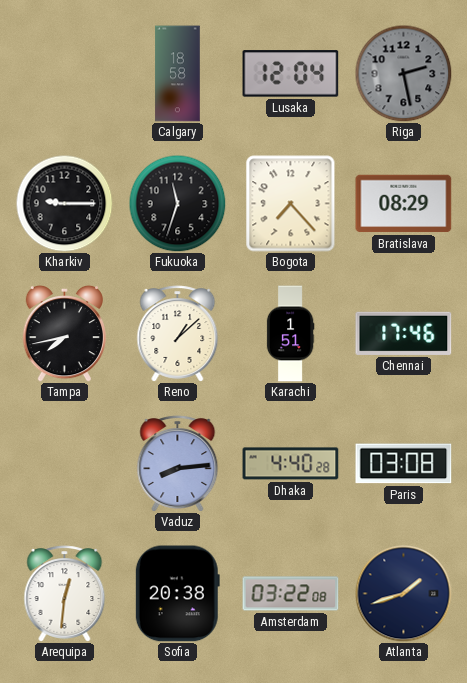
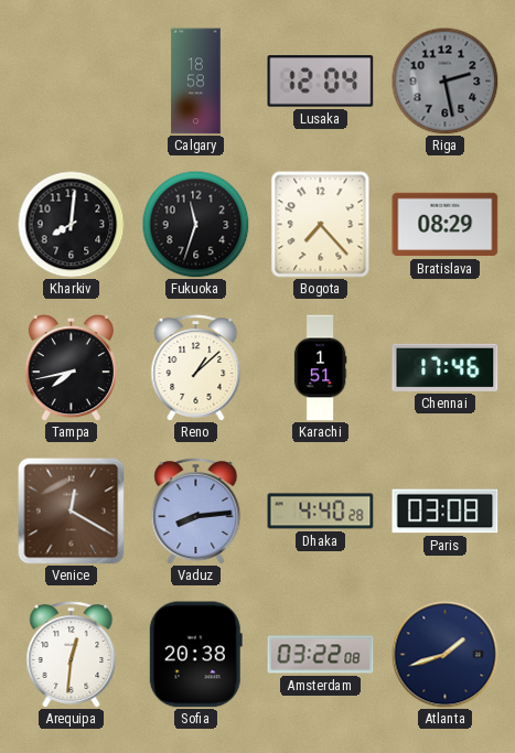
Kharkiv: 9:15 -> 8:01
Venice: none -> 12:20
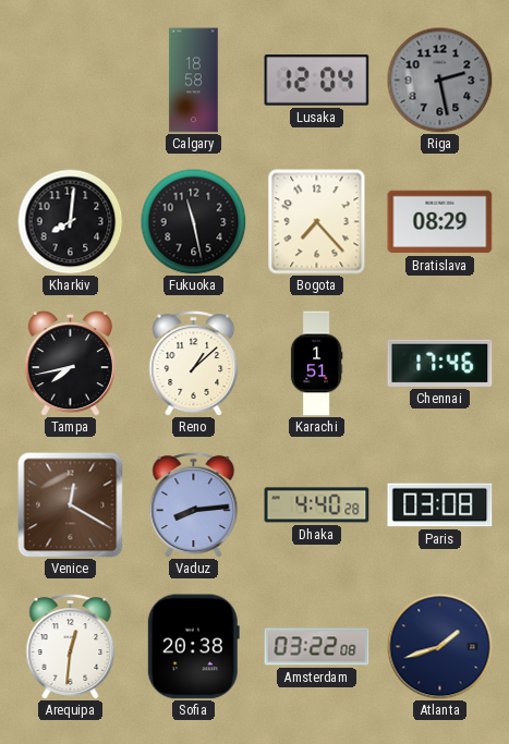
Fukuoka: 11:33 -> 11:28
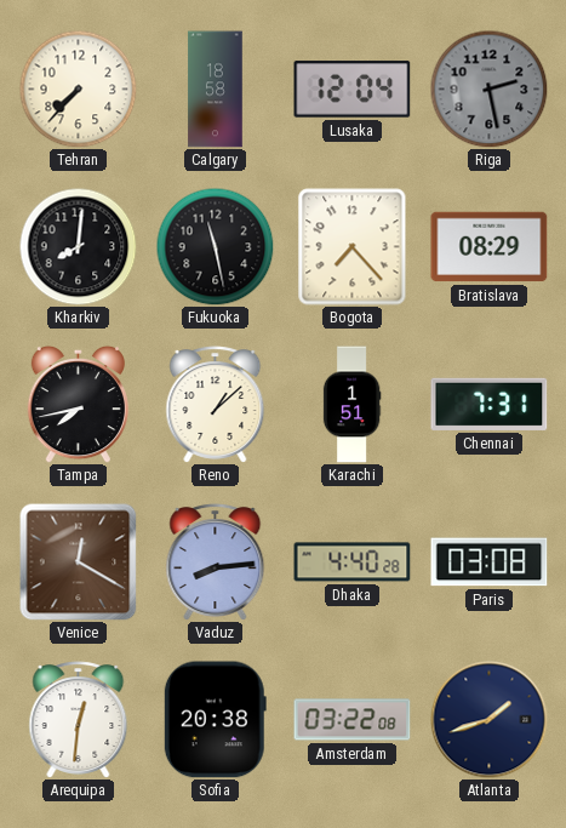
Tehran: none -> 7:37
Chennai: 17:46 -> 7:31
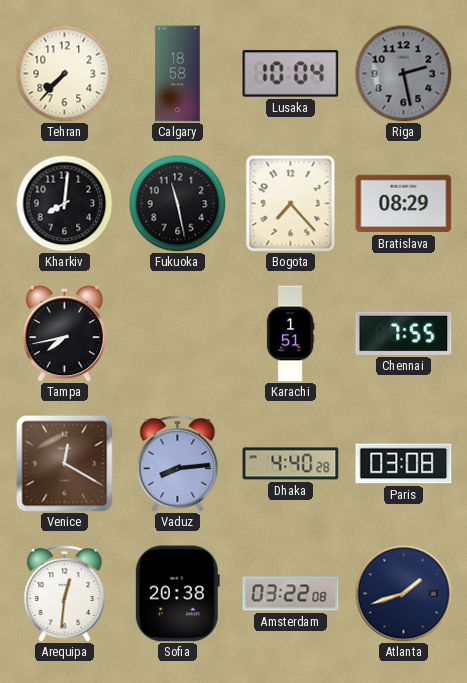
Lusaka: 12:04 -> 10:04
Reno: 1:08 -> none
Chennai: 7:31 -> 7:55
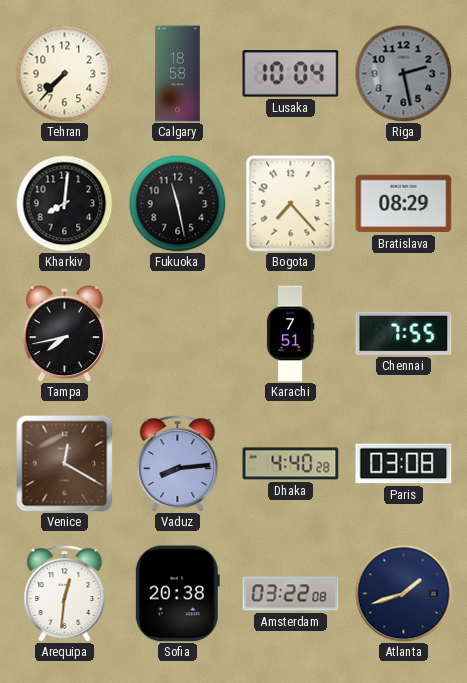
Karachi: 1:51 -> 7:51
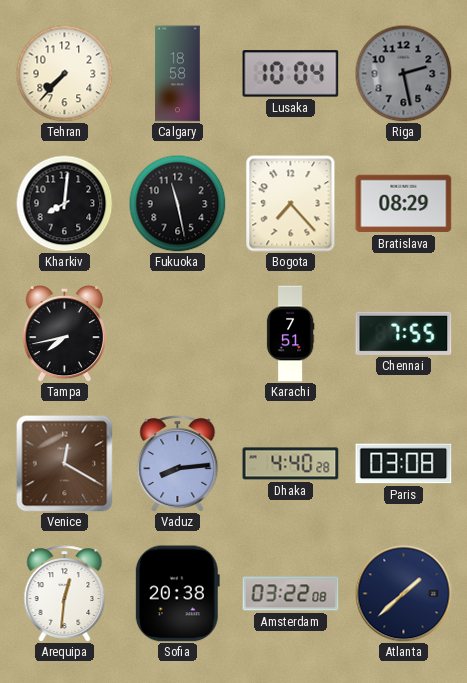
Atlanta: 1:42 -> 1:38
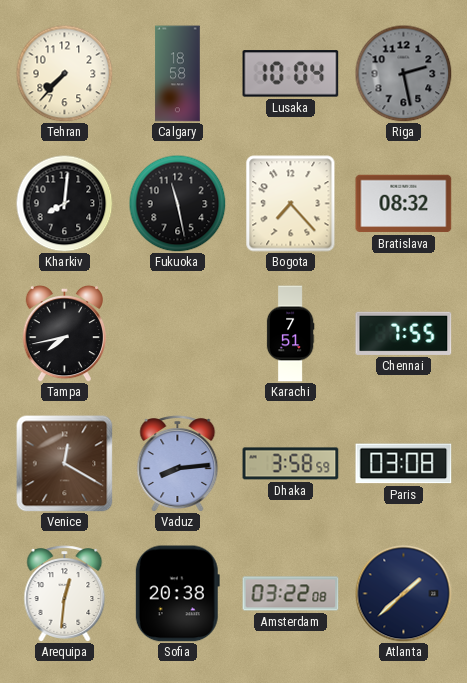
Bratislava: 08:29 -> 08:32
Dhaka: 4:40 -> 3:58
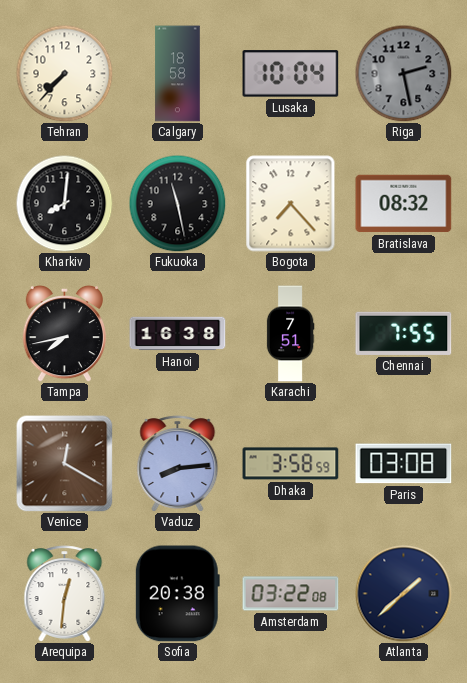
Hanoi: none -> 16:38
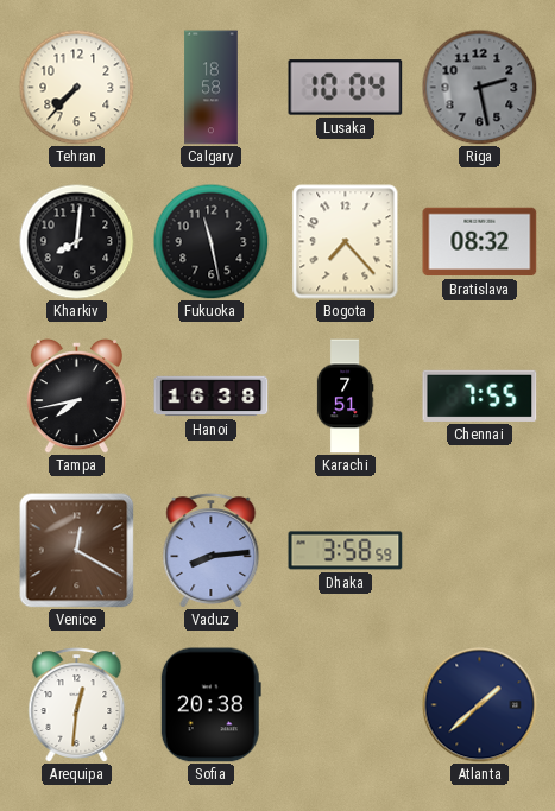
Paris: 03:08 -> none
Amsterdam: 03:22 -> none
